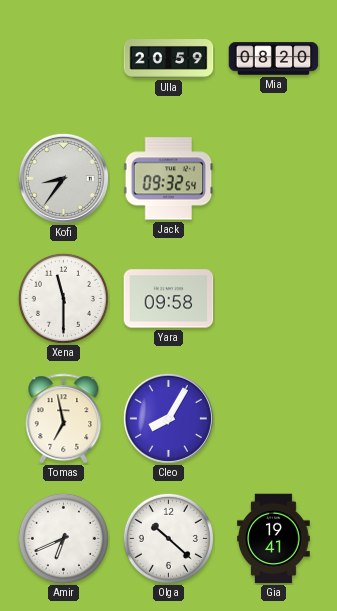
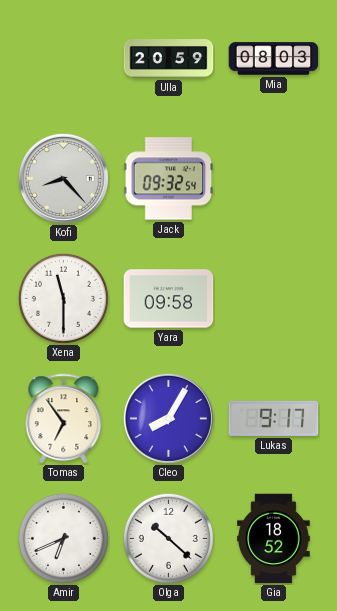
Mia: 08:20 -> 08:03
Kofi: 8:36 -> 8:23
Tomas: 6:58 -> 6:54
Lukas: none -> 9:17
Gia: 19:41 -> 18:52
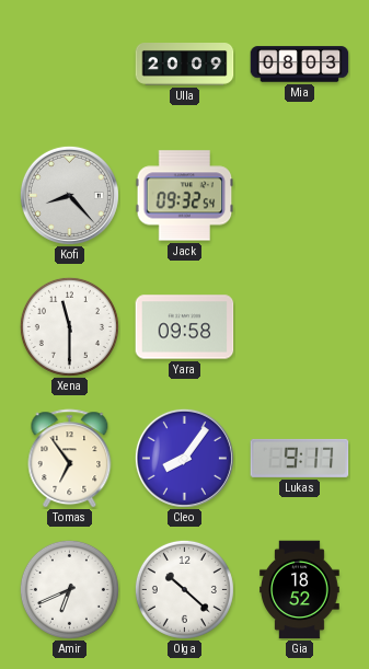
Ulla: 20:59 -> 20:09
Cleo: 8:05 -> 8:06
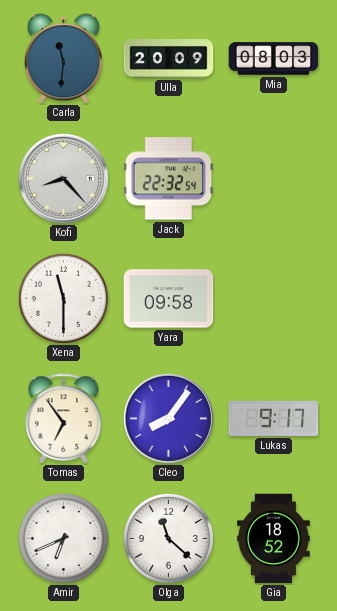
Carla: none -> 11:31
Jack: 09:32 -> 22:32
Olga: 10:22 -> 11:22
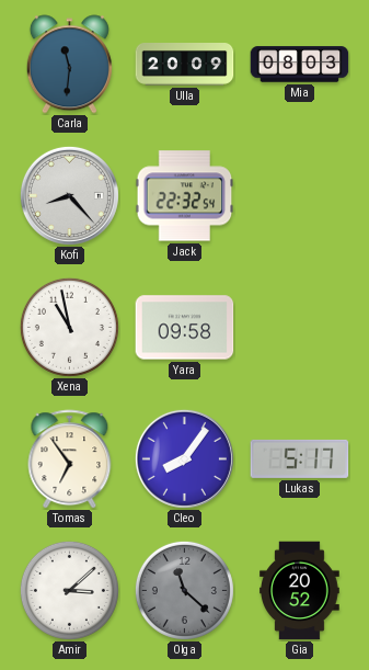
Xena: 11:30 -> 10:58
Lukas: 9:17 -> 5:17
Amir: 6:41 -> 3:08
Olga dial: white -> grey
Gia: 18:52 -> 20:52
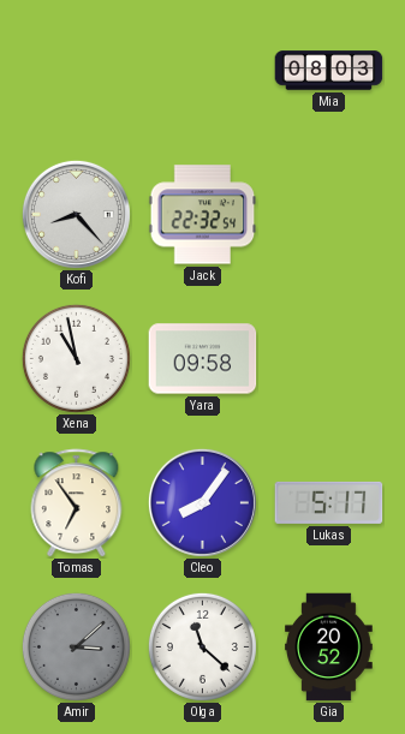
Carla: 11:31 -> none
Ulla: 20:09 -> none
Amir dial: white -> grey
Olga dial: grey -> white
